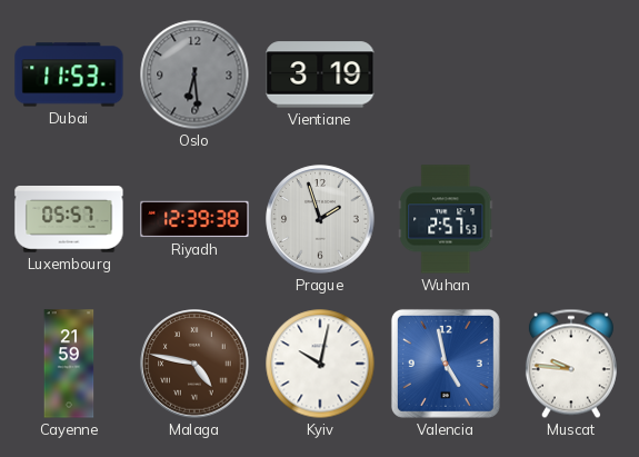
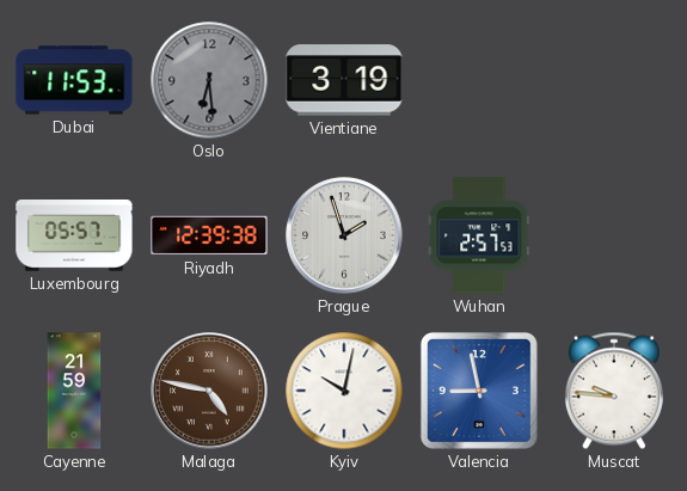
Valencia: 4:58 -> 8:58
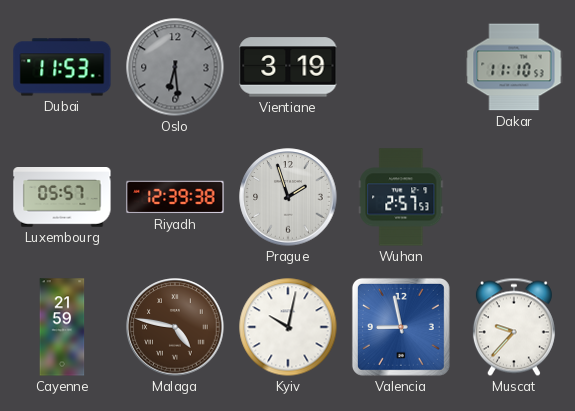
Dakar: none -> 11:10
Muscat: 9:46 -> 9:37
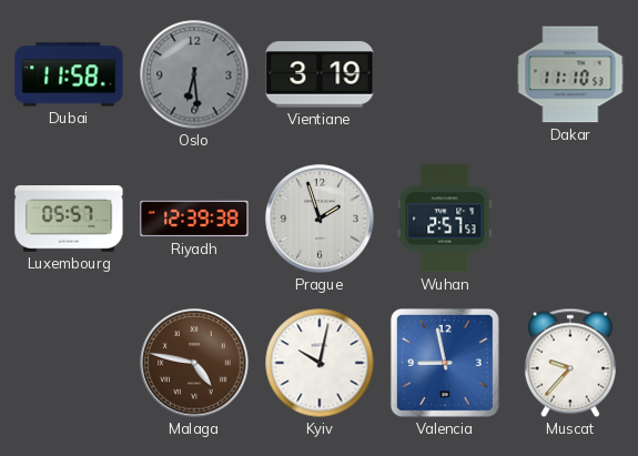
Dubai: 11:53 -> 11:58
Cayenne: 21:59 -> none
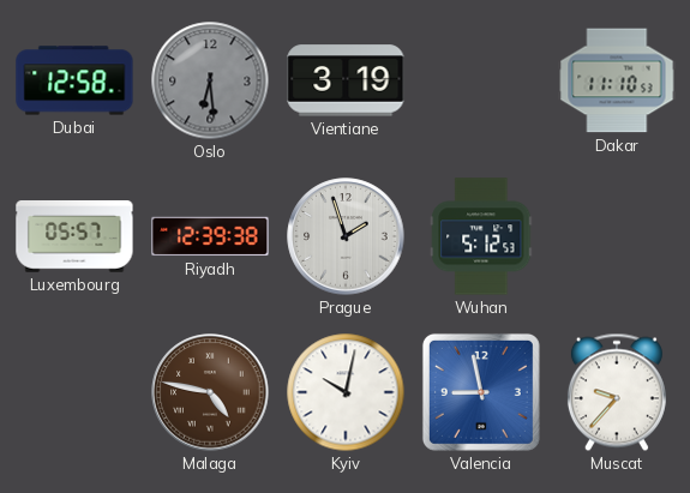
Dubai: 11:58 -> 12:58
Wuhan: 2:57 -> 5:12
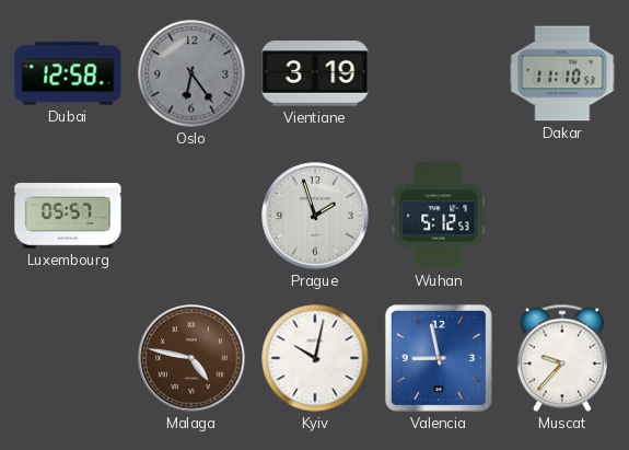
Oslo: 6:29 -> 6:24
Riyadh: 12:39 -> none
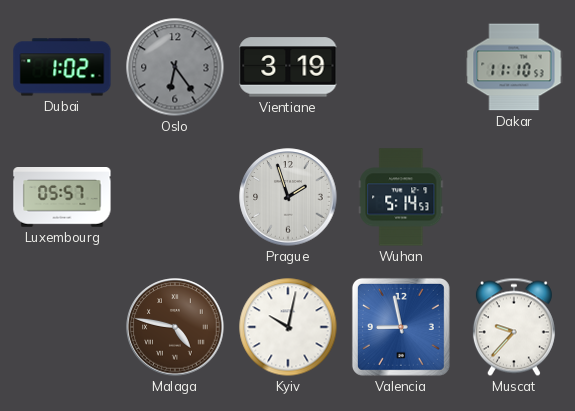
Dubai: 12:58 -> 1:02
Wuhan: 5:12 -> 5:14
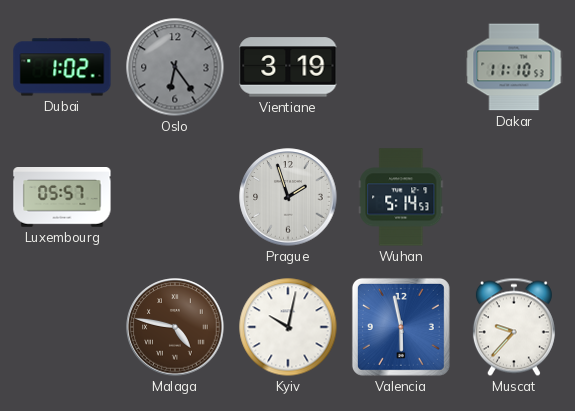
Valencia: 8:58 -> 5:58
